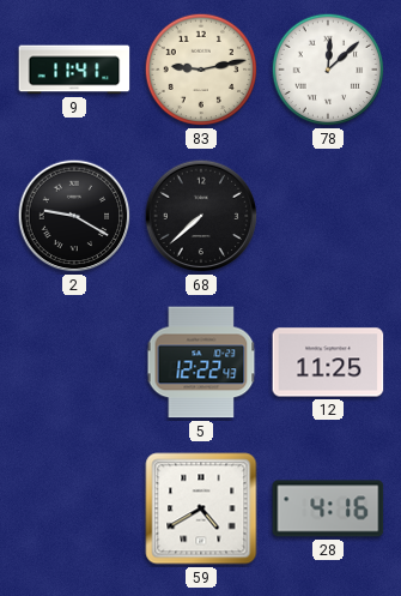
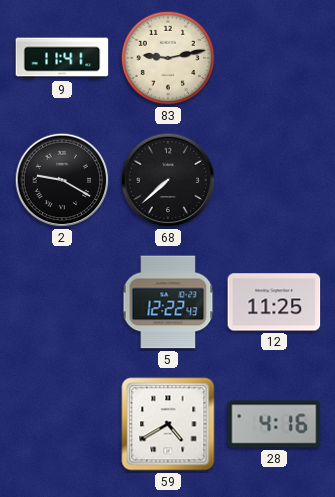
78: 12:08 -> none
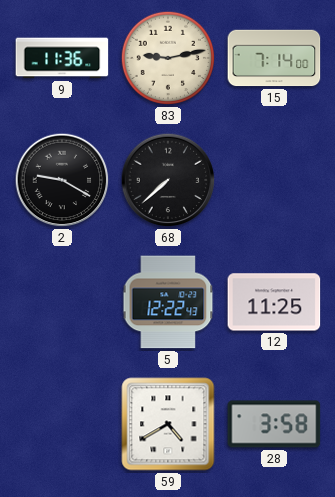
9: 11:41 -> 11:36
15: none -> 7:14
28: 4:16 -> 3:58
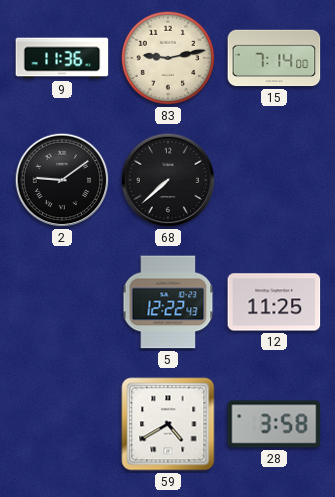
2: 9:20 -> 9:09
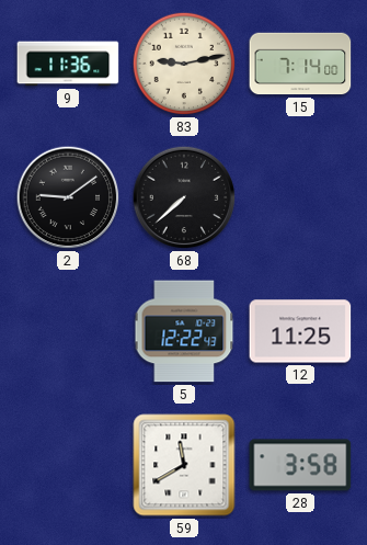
59: 4:40 -> 11:40
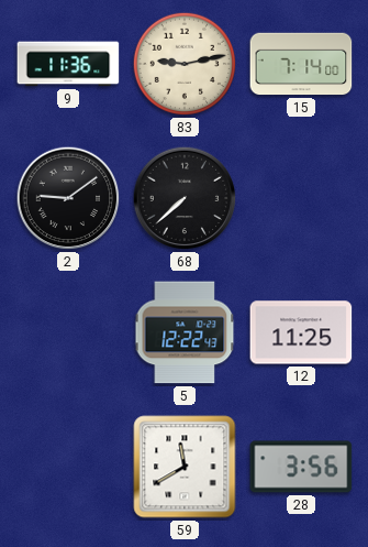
28: 3:58 -> 3:56
